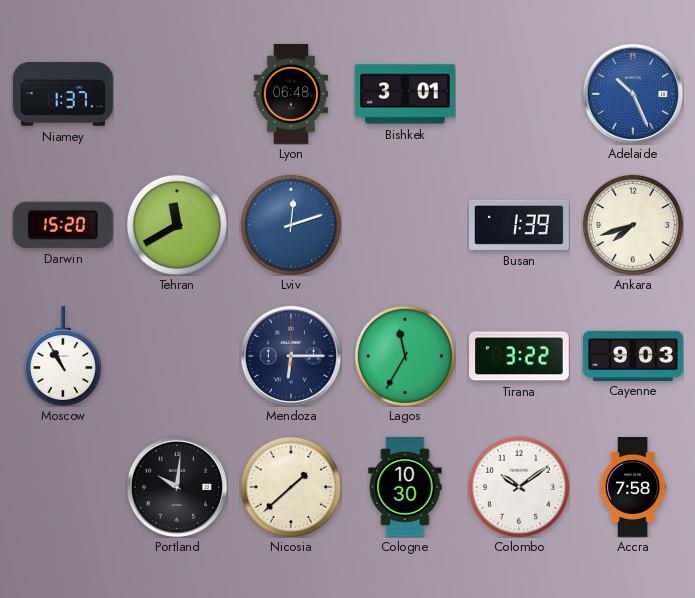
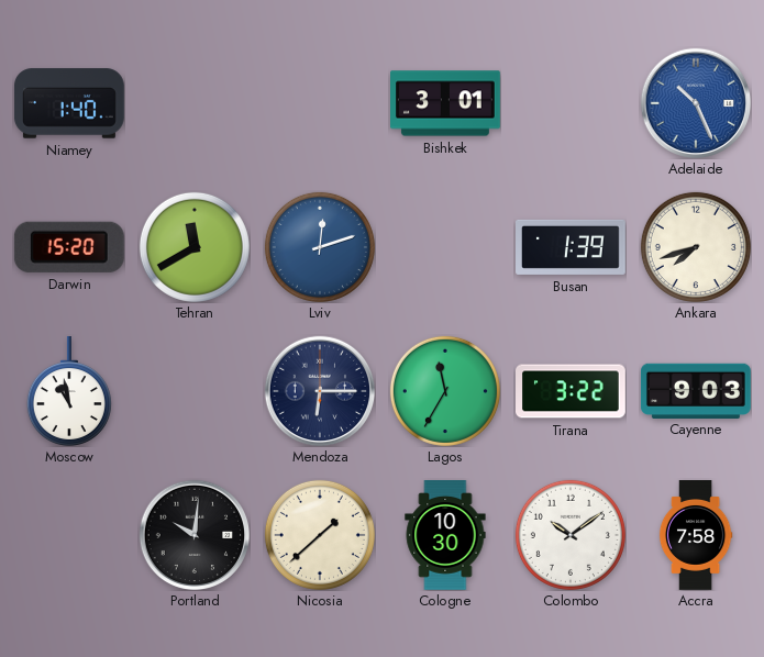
Niamey: 1:37 -> 1:40
Lyon: 06:48 -> none
Moscow: 10:55 -> 10:58
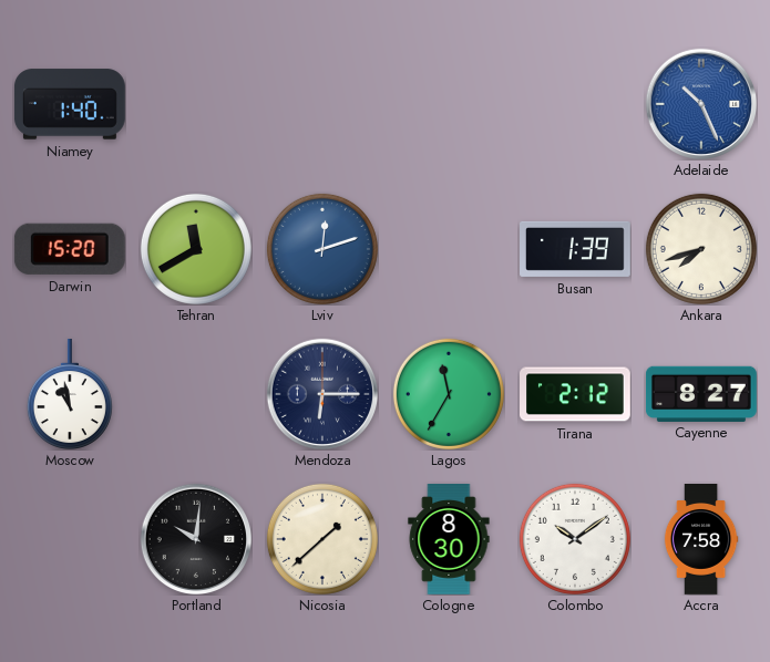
Bishkek: 3:01 -> none
Tirana: 3:22 -> 2:12
Cayenne: 9:03 -> 8:27
Cologne: 10:30 -> 8:30
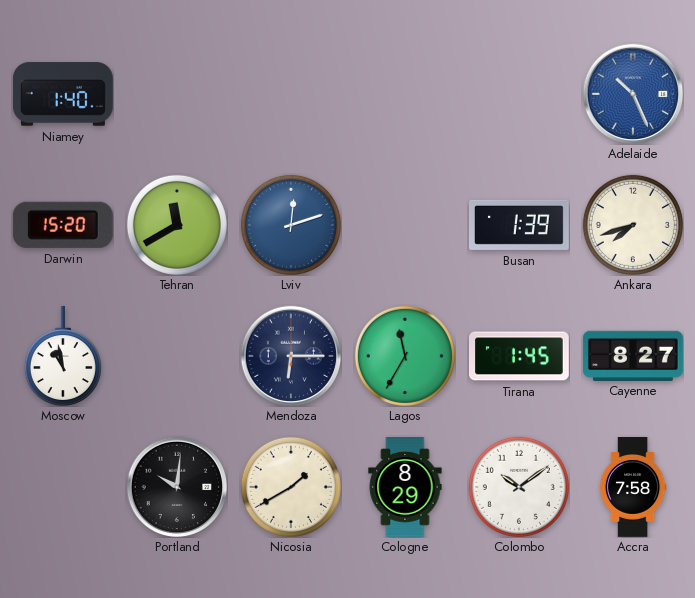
Tirana: 2:12 -> 1:45
Nicosia: 1:38 -> 1:40
Cologne: 8:30 -> 8:29
